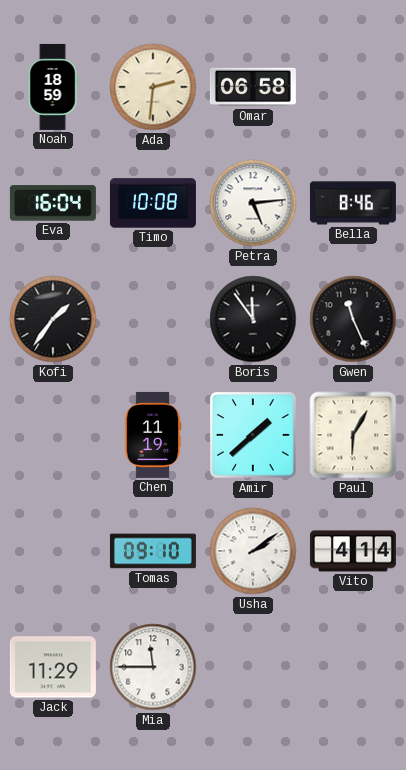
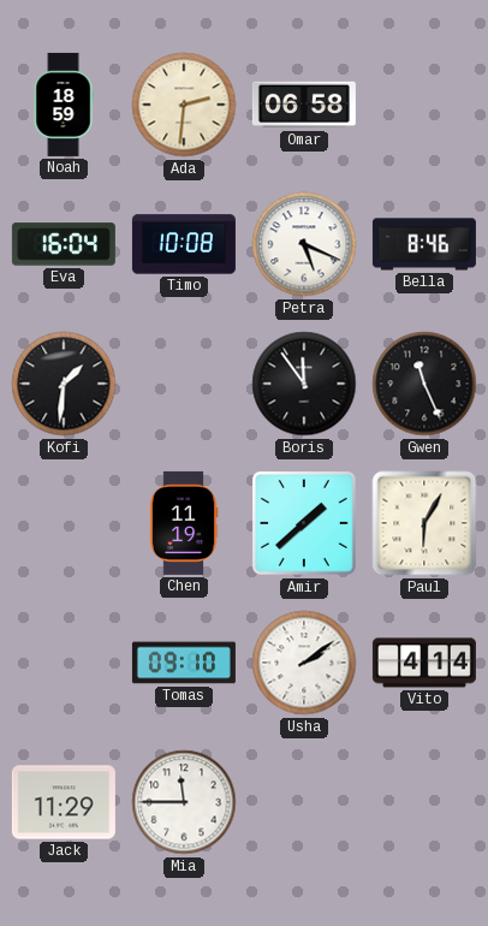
Petra: 5:14 -> 5:19
Kofi: 1:36 -> 1:31
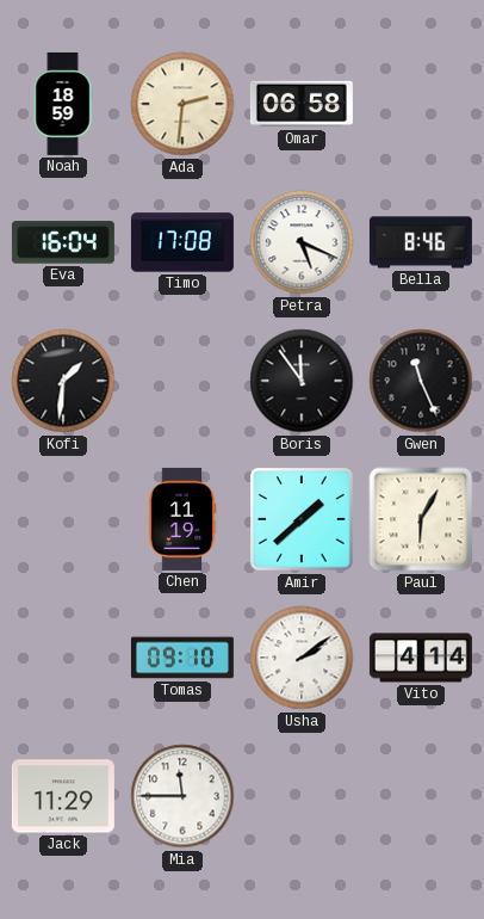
Timo: 10:08 -> 17:08
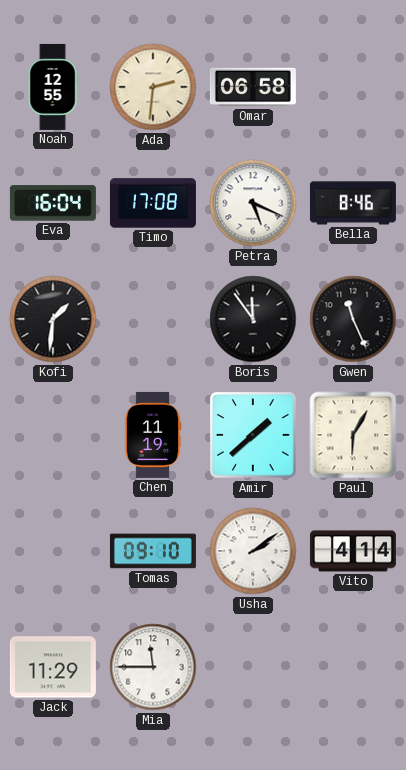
Noah: 18:59 -> 12:55
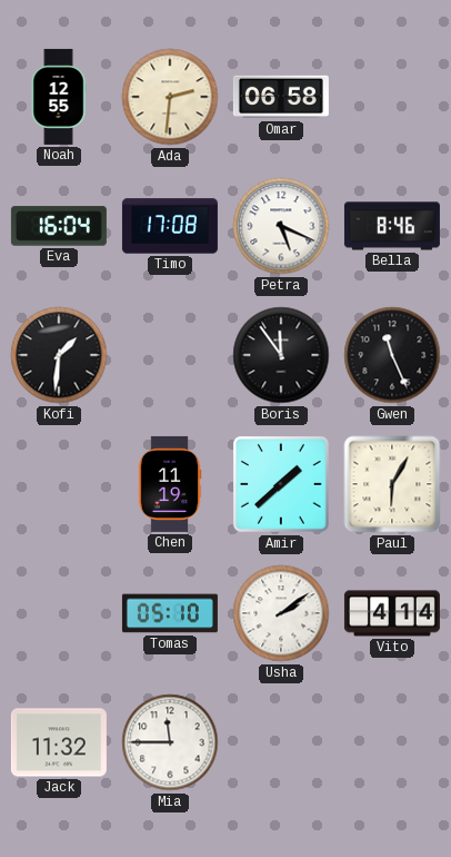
Tomas: 09:10 -> 05:10
Jack: 11:29 -> 11:32
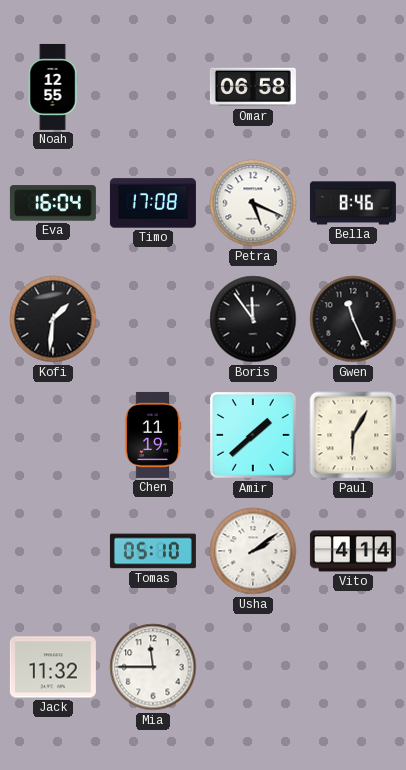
Ada: 2:31 -> none
